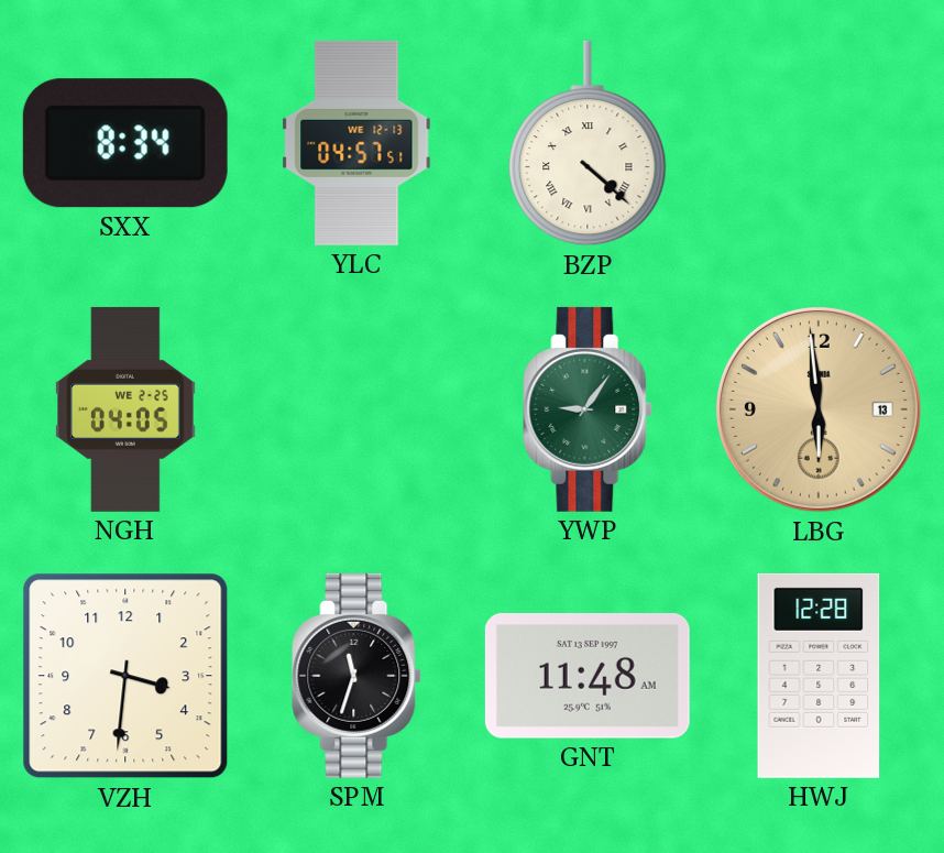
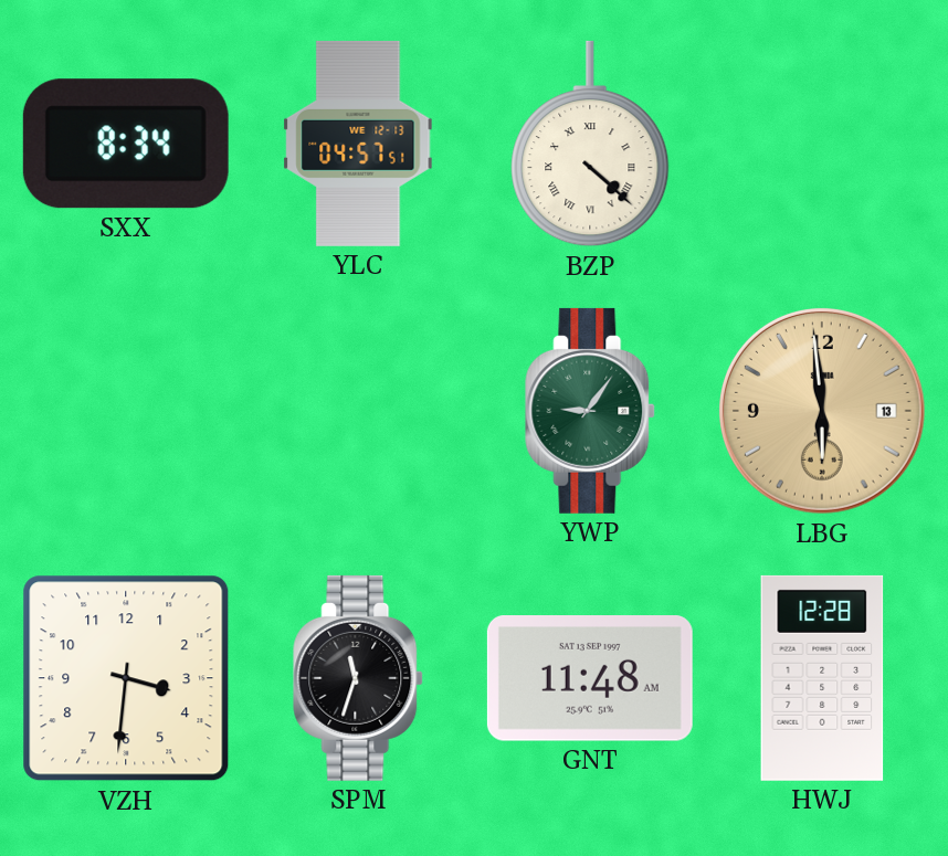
NGH: 04:05 -> none
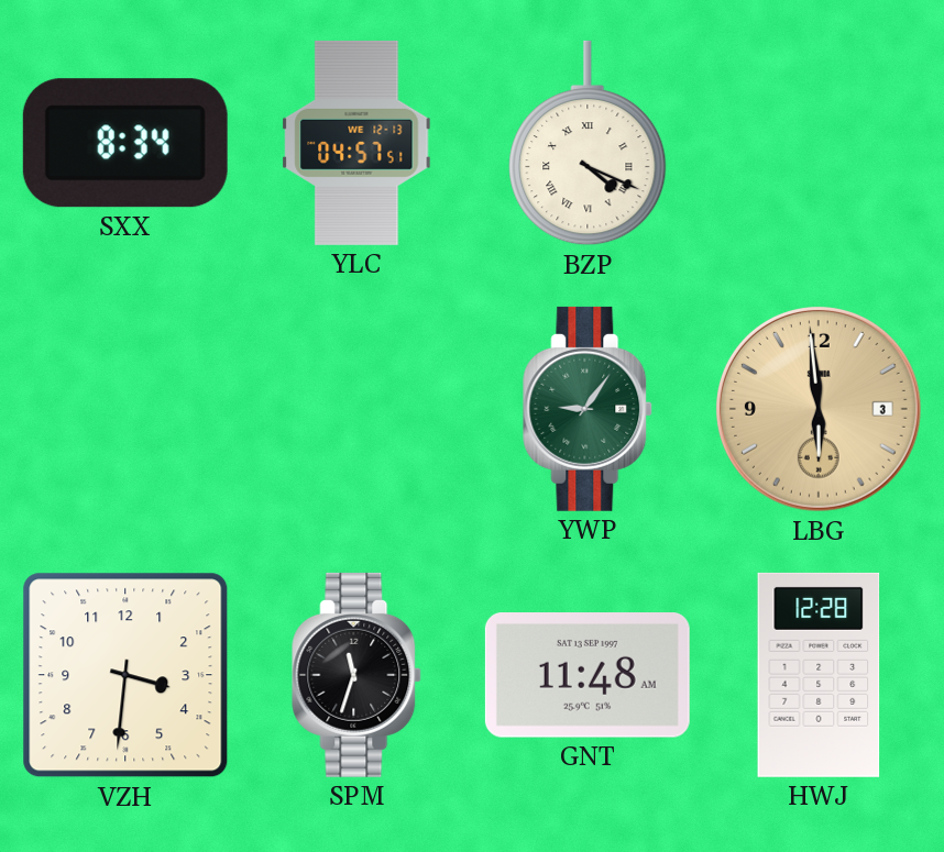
BZP: 4:22 -> 4:19
LBG date: 13 -> 3
